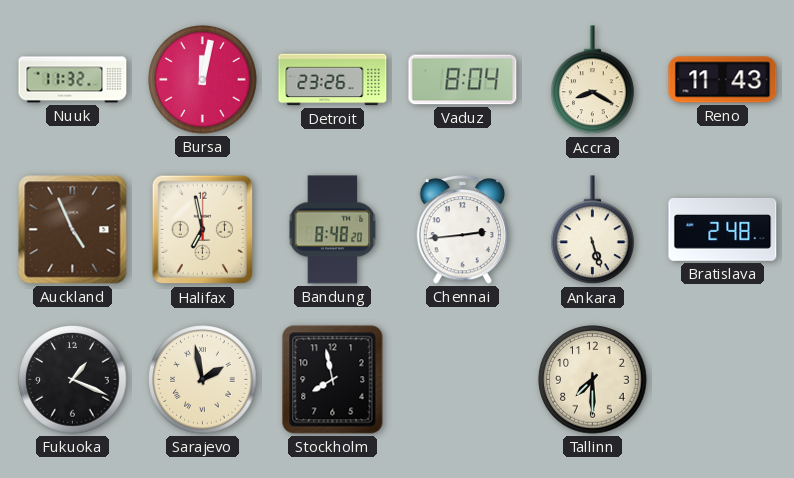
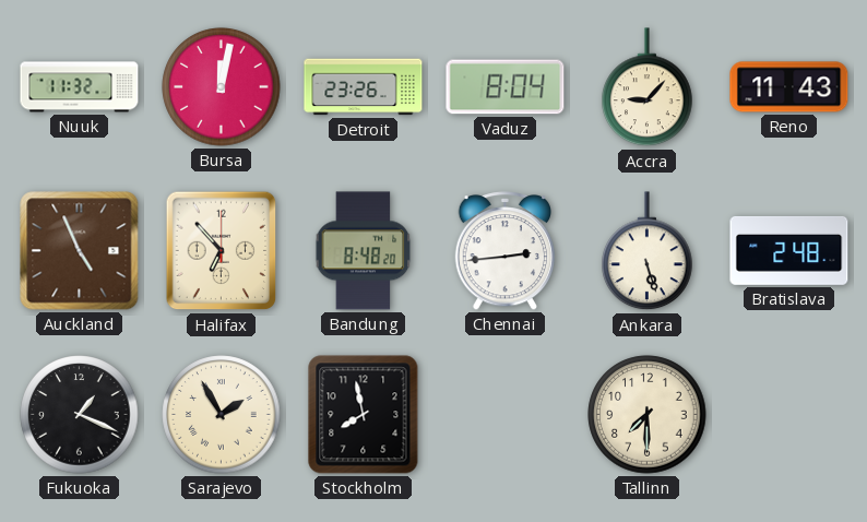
Accra: 8:20 -> 9:07
Halifax: 6:58 -> 6:53
Sarajevo: 1:58 -> 1:55
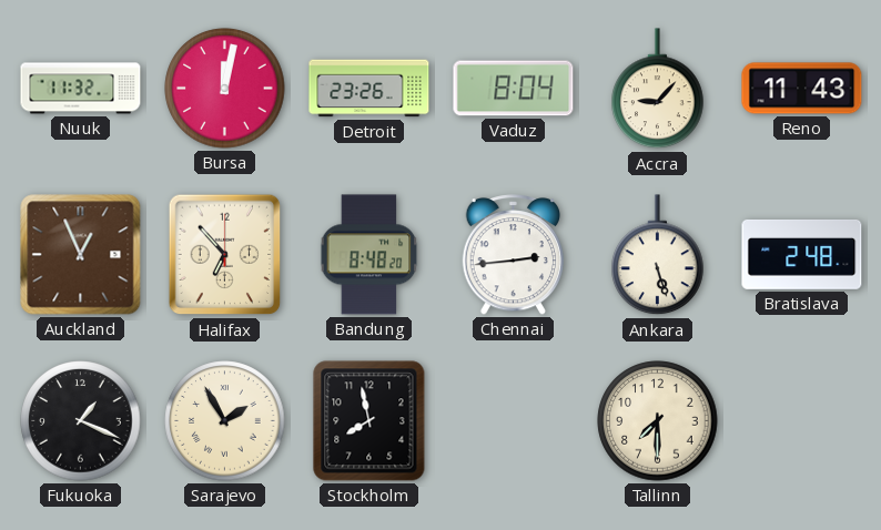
Auckland: 4:56 -> 12:56
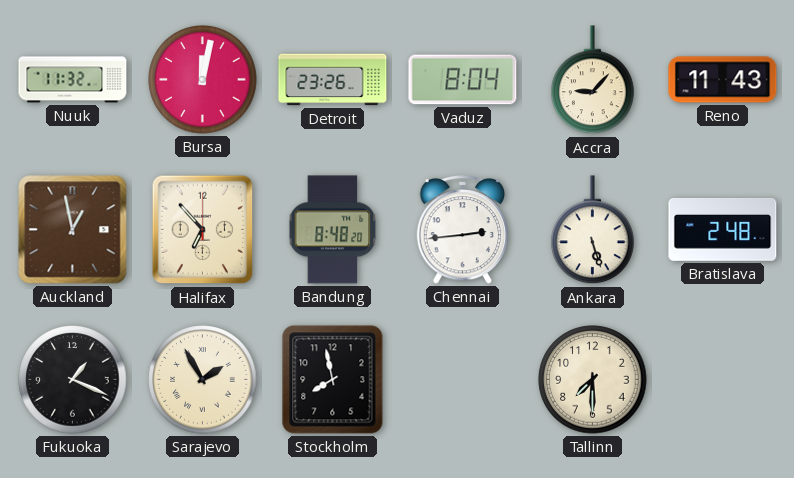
Auckland: 12:56 -> 12:58
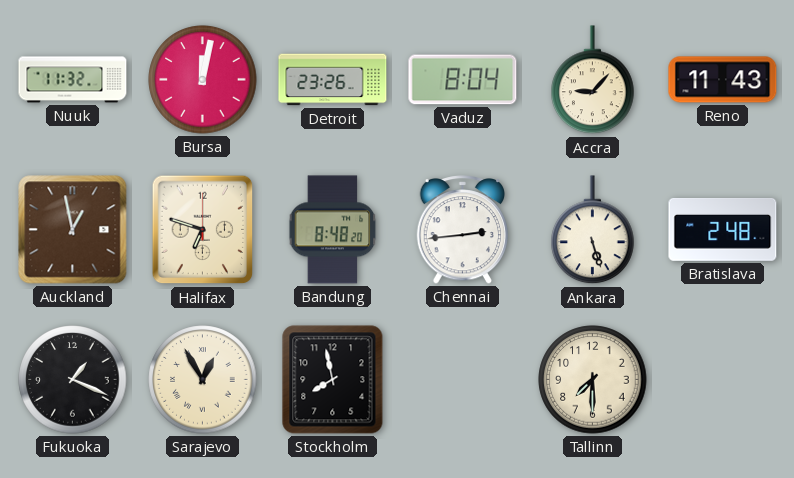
Halifax: 6:53 -> 6:48
Sarajevo: 1:55 -> 12:55
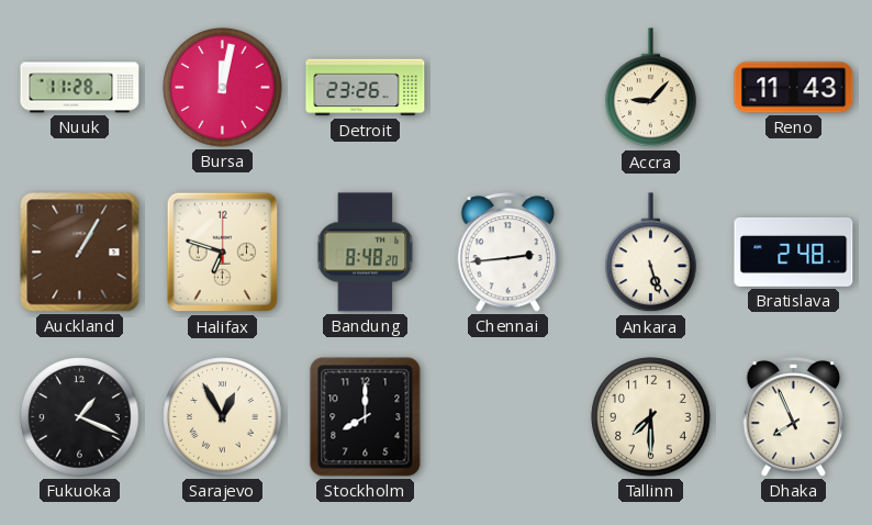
Nuuk: 11:32 -> 11:28
Vaduz: 8:04 -> none
Auckland: 12:58 -> 1:05
Stockholm: 7:58 -> 8:00
Dhaka: none -> 7:56
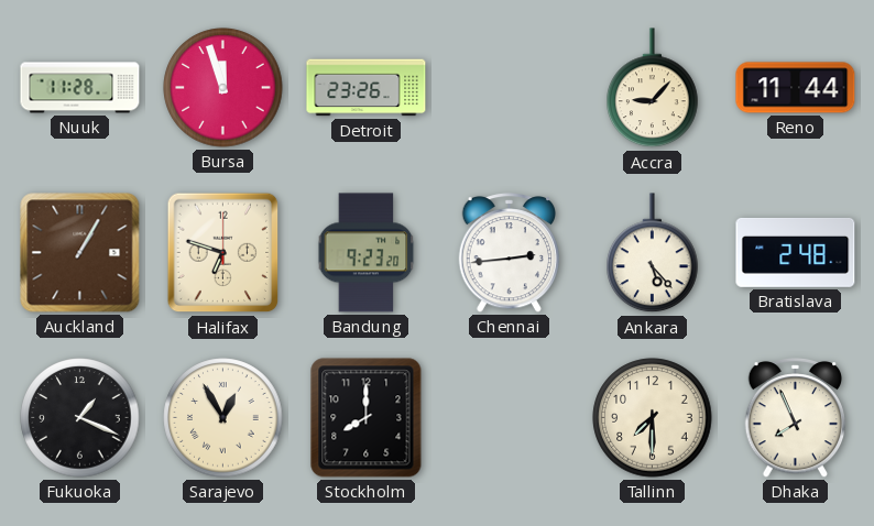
Bursa: 12:02 -> 11:57
Reno: 11:43 -> 11:44
Bandung: 8:48 -> 9:23
Ankara: 5:27 -> 5:23
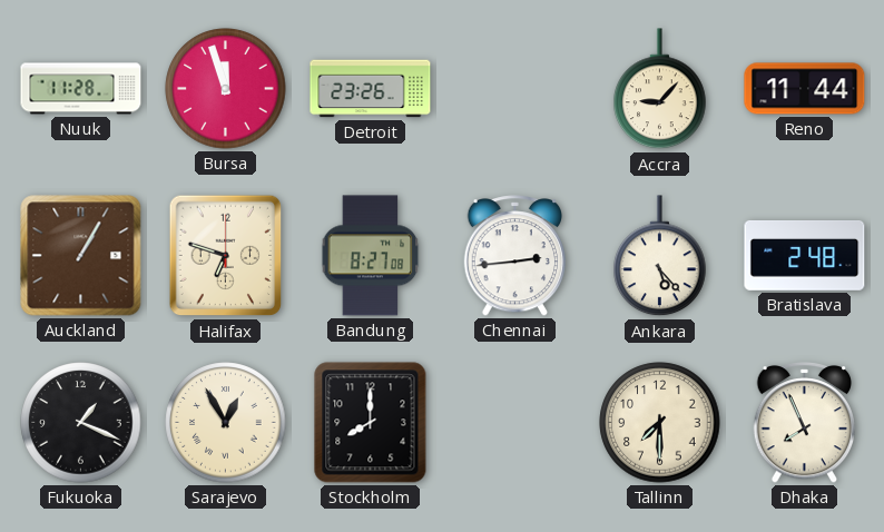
Bandung: 9:23 -> 8:27
